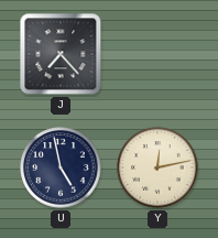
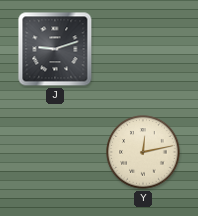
J: 7:23 -> 9:12
U: 4:58 -> none
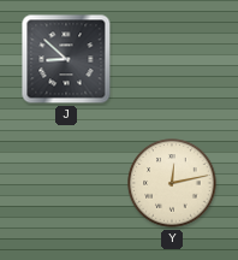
J: 9:12 -> 8:52
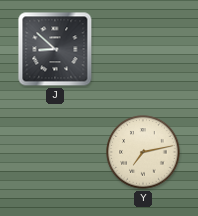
Y: 12:13 -> 7:13
